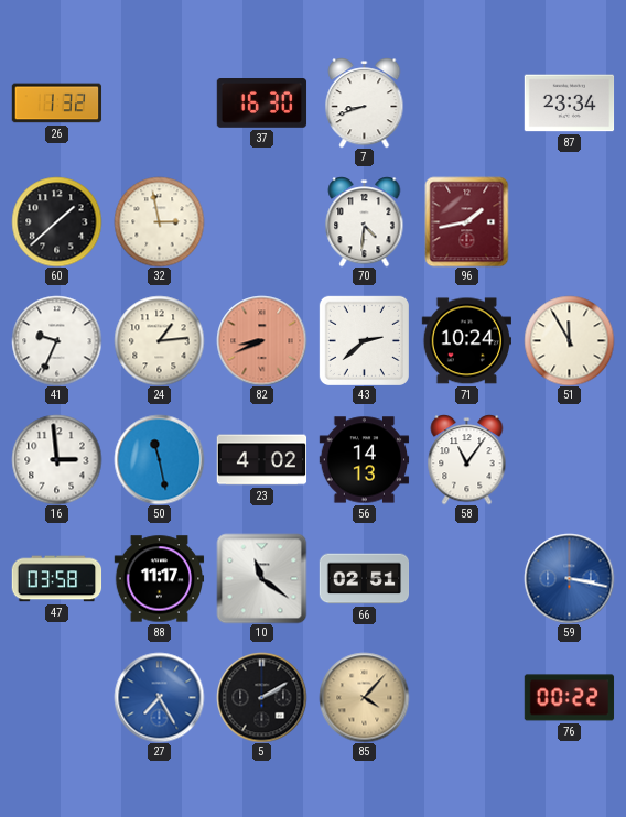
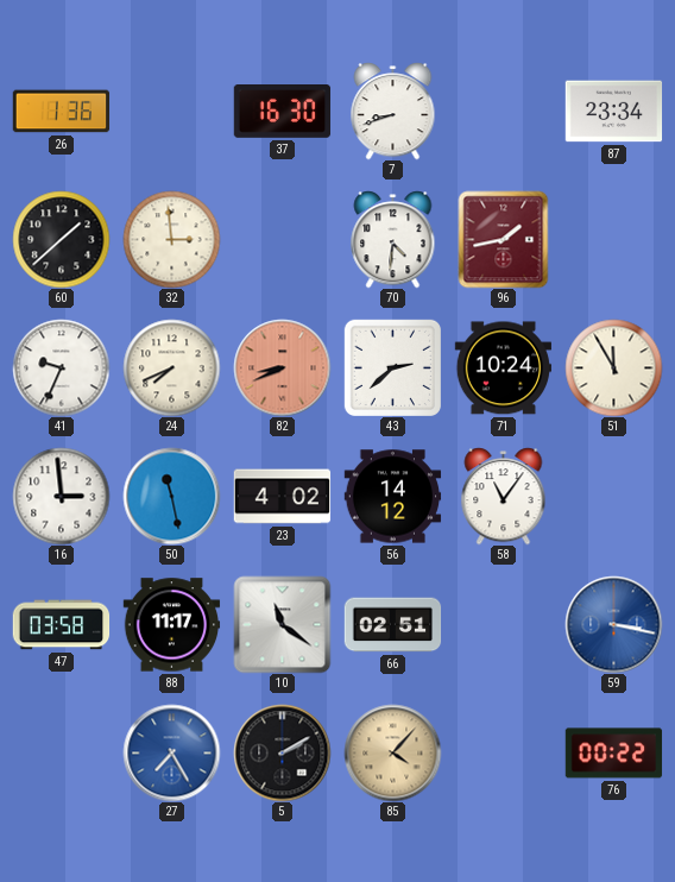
26: 1:32 -> 1:36
32: 2:58 -> 2:59
24: 1:14 -> 7:41
56: 14:13 -> 14:12
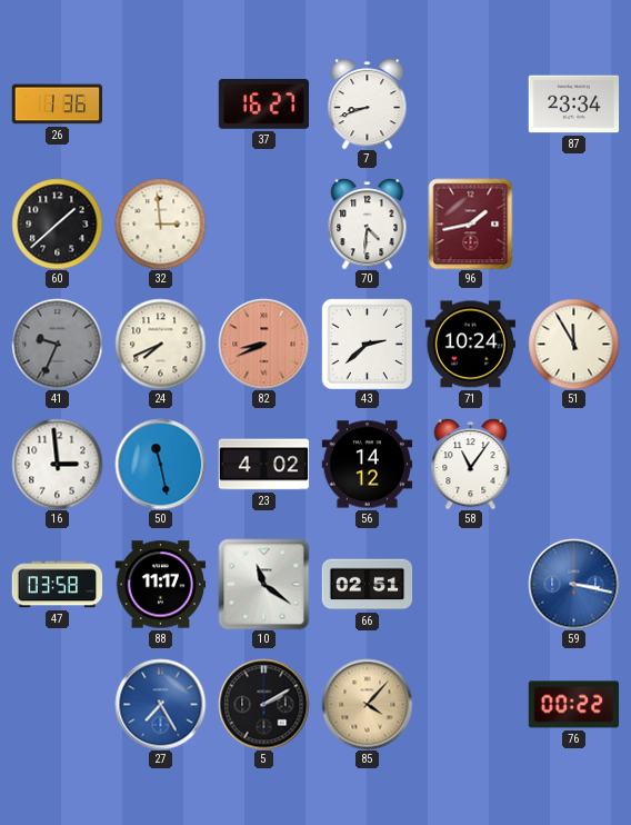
37: 16:30 -> 16:27
41 dial: white -> grey
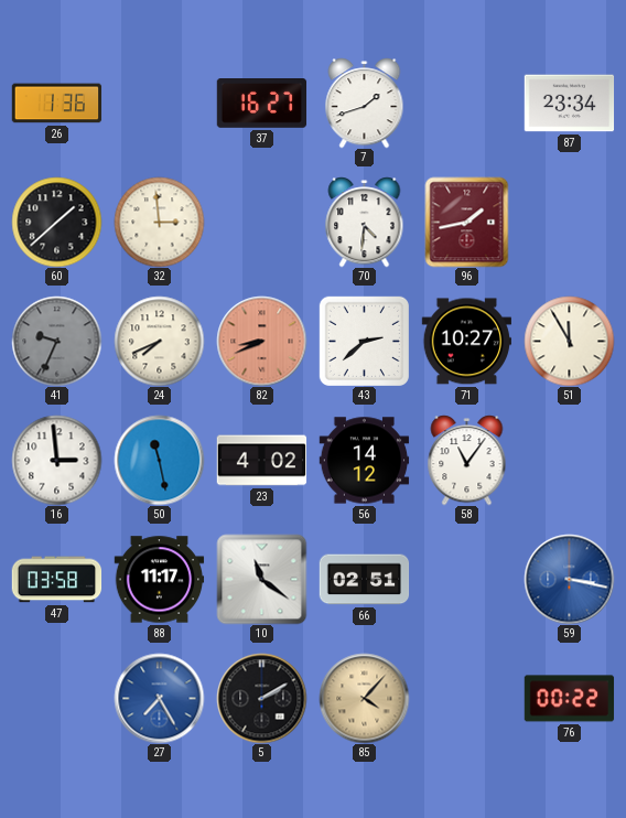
7: 8:42 -> 1:42
71: 10:24 -> 10:27
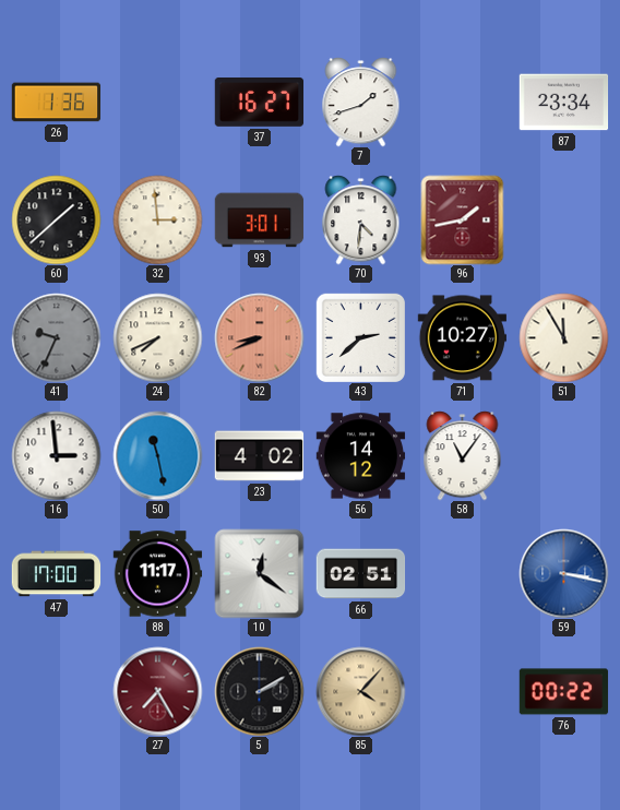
93: none -> 3:01
47: 03:58 -> 17:00
10: 11:21 -> 12:21
27 dial: blue -> burgundy
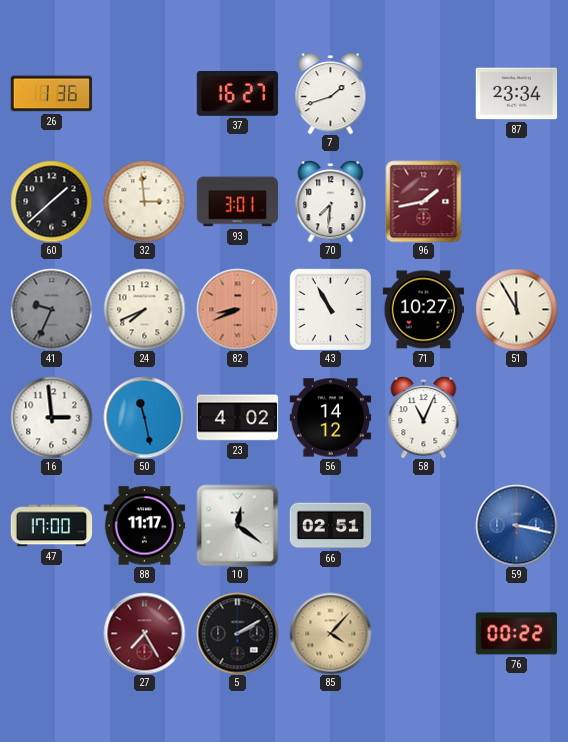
70: 4:31 -> 7:31
43: 2:38 -> 10:55
58: 11:06 -> 11:04
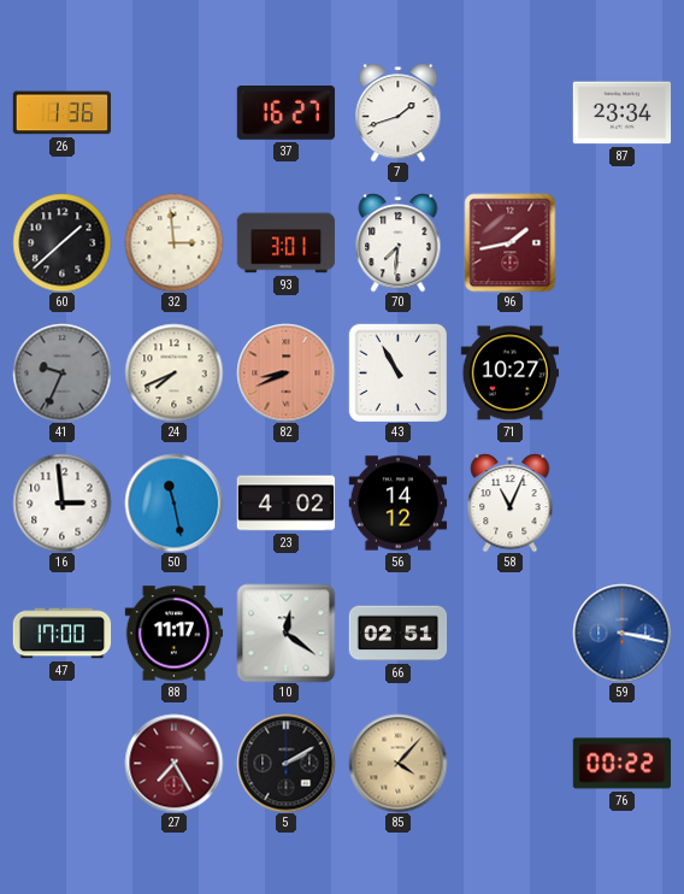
51: 11:55 -> none
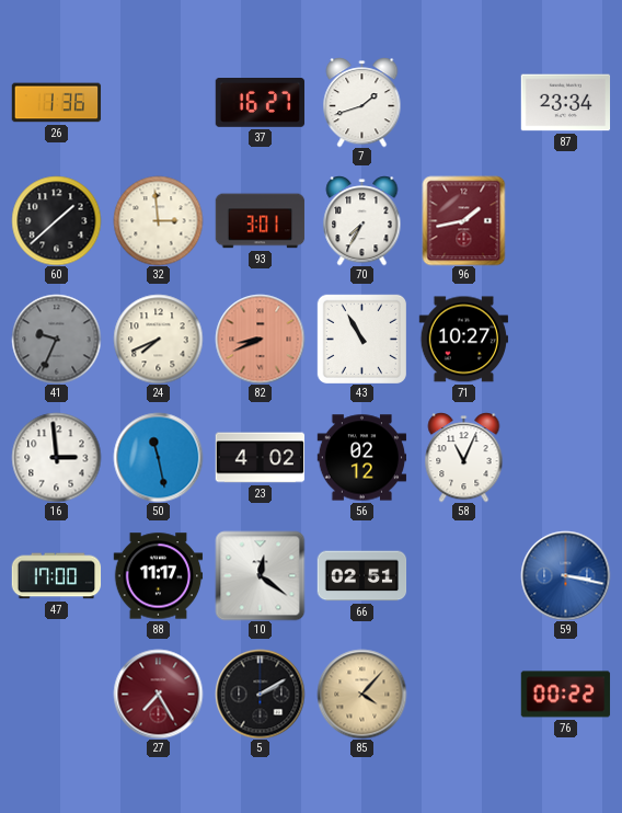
70: 7:31 -> 7:35
56: 14:12 -> 02:12
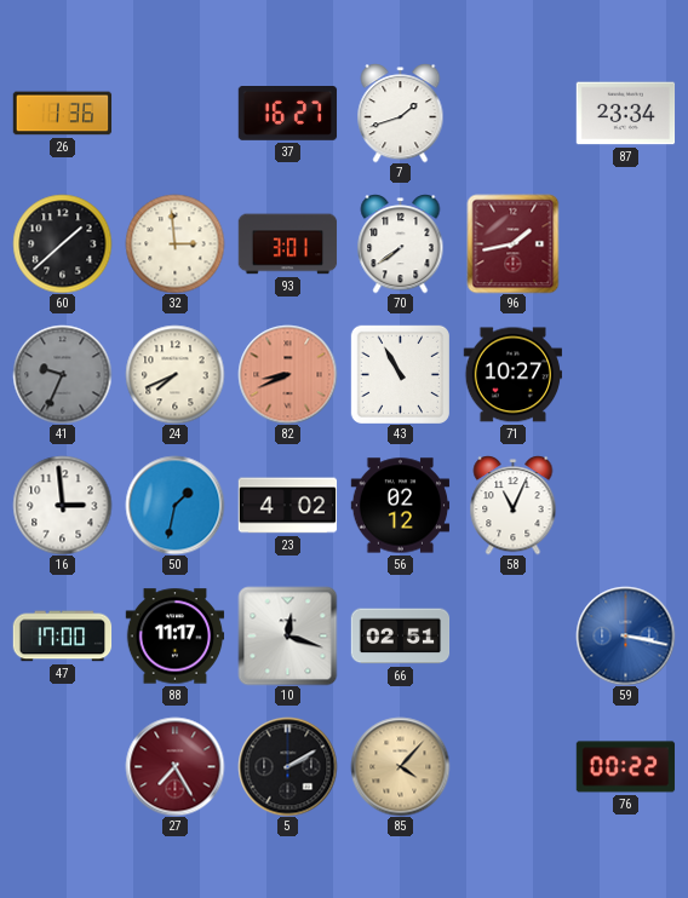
70: 7:35 -> 7:39
50: 11:28 -> 1:32
10: 12:21 -> 12:18
